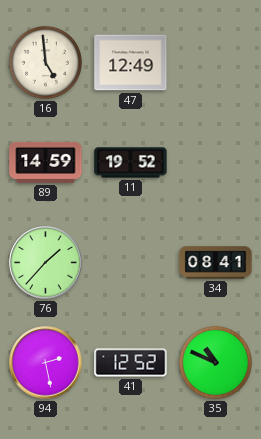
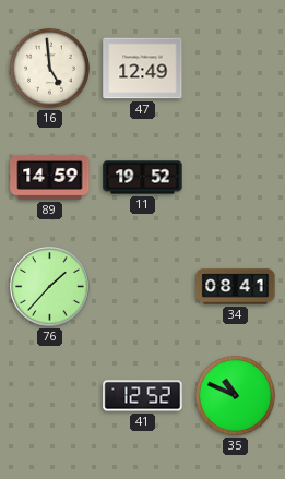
94: 2:28 -> none
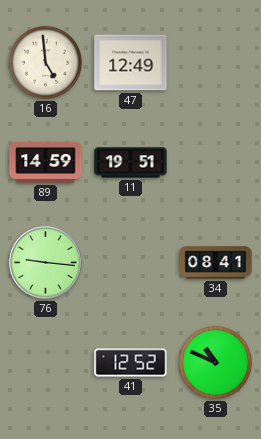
11: 19:52 -> 19:51
76: 1:37 -> 9:16
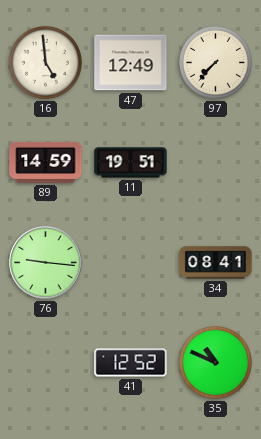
97: none -> 7:37
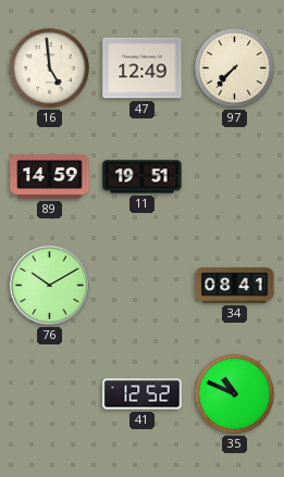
76: 9:16 -> 10:10
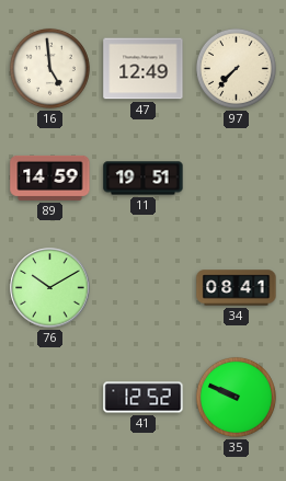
35: 10:49 -> 9:49
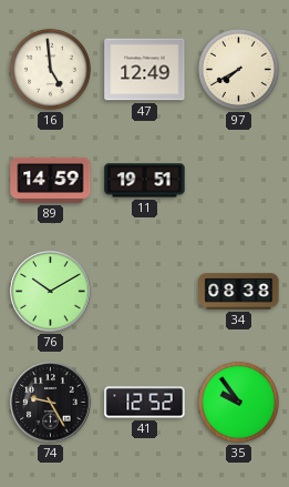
97: 7:37 -> 7:40
34: 08:41 -> 08:38
74: none -> 9:25
35: 9:49 -> 9:54
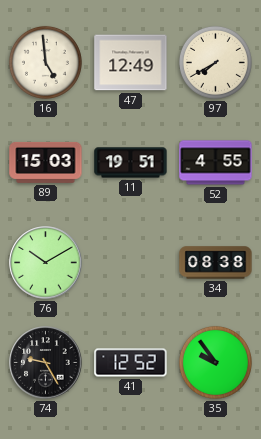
89: 14:59 -> 15:03
52: none -> 4:55
